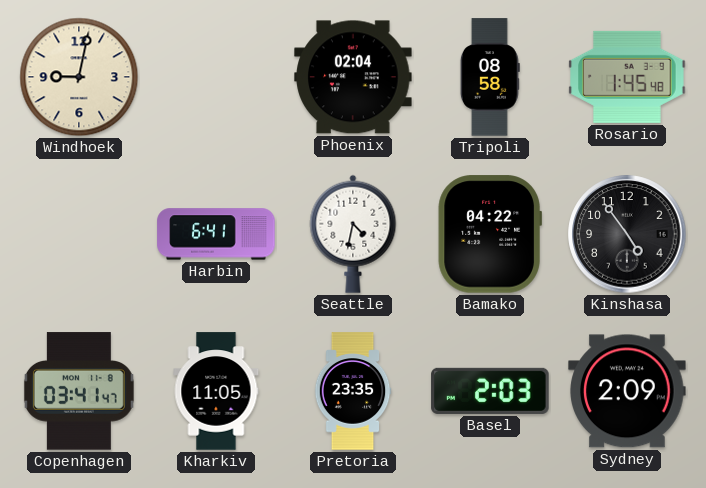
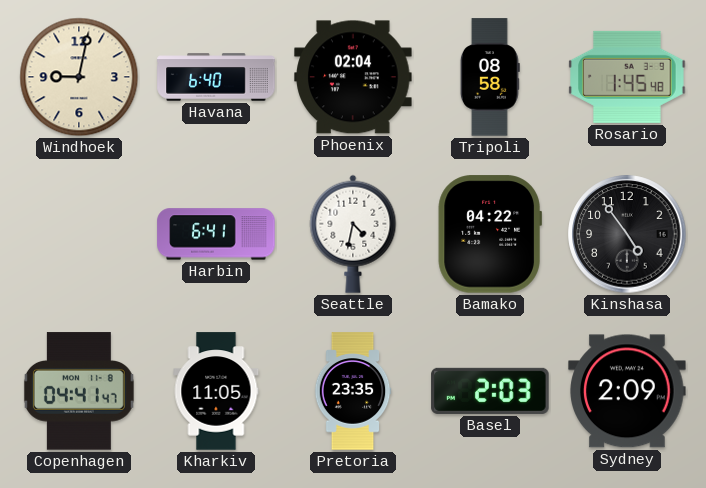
Havana: none -> 6:40
Copenhagen: 03:41 -> 04:41
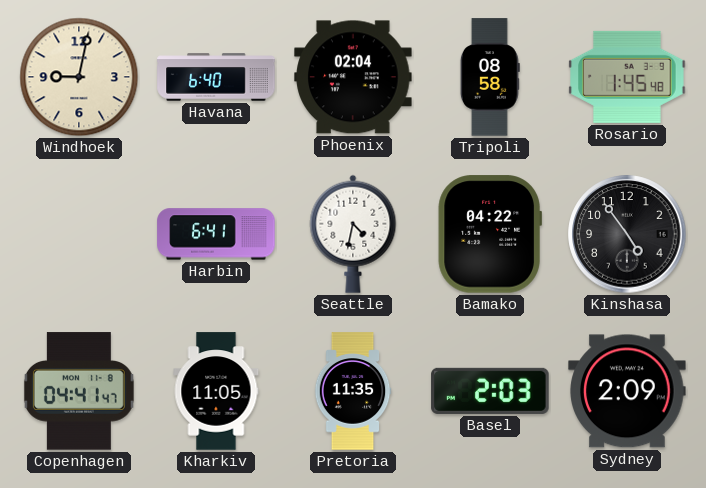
Pretoria: 23:35 -> 11:35
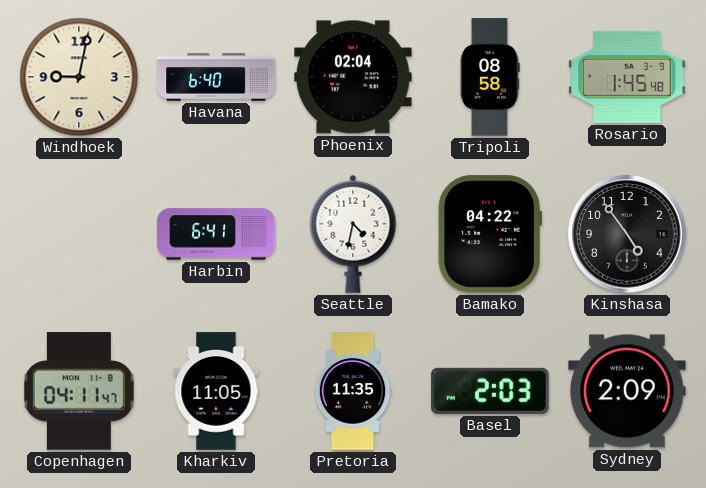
Copenhagen: 04:41 -> 04:11
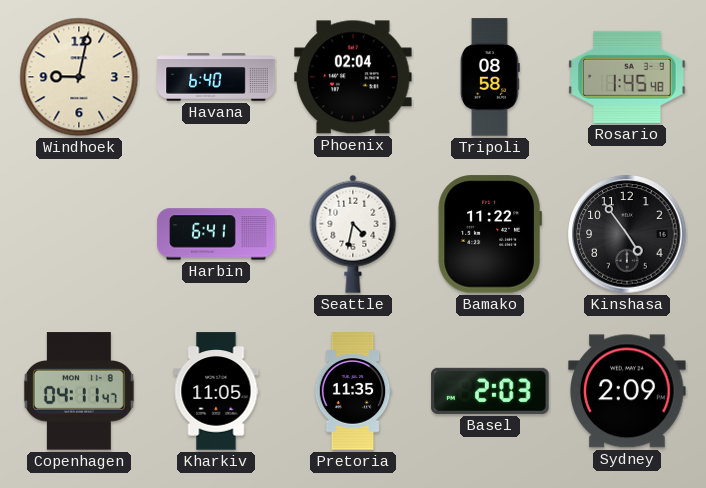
Bamako: 04:22 -> 11:22
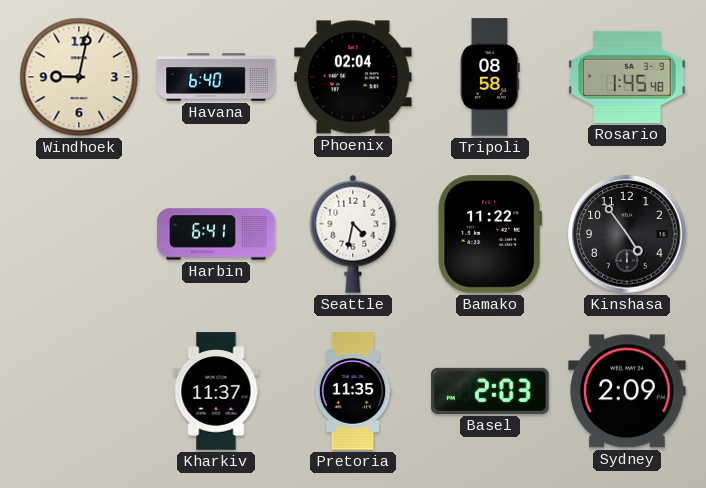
Copenhagen: 04:11 -> none
Kharkiv: 11:05 -> 11:37
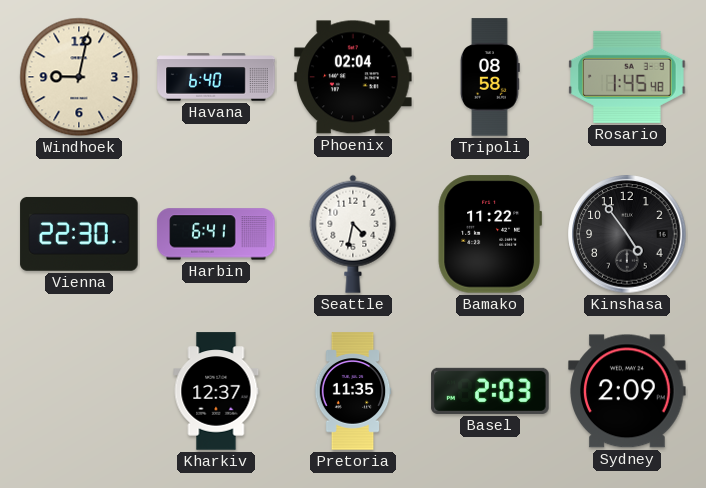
Vienna: none -> 22:30
Kharkiv: 11:37 -> 12:37
